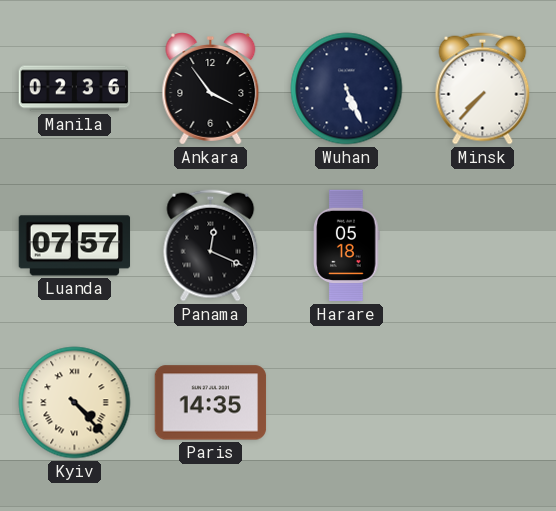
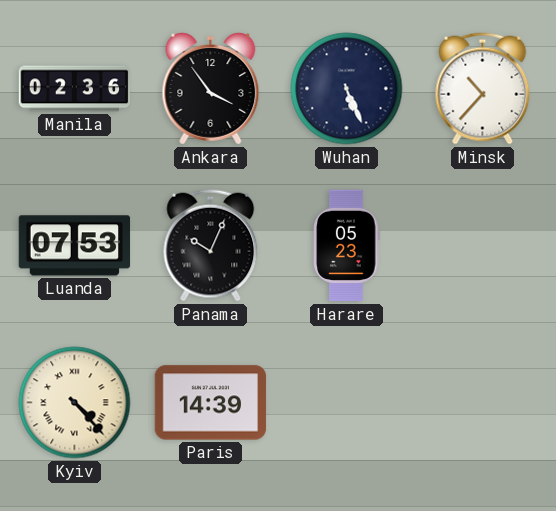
Minsk: 7:37 -> 10:37
Luanda: 07:57 -> 07:53
Panama: 12:19 -> 10:04
Harare: 05:18 -> 05:23
Paris: 14:35 -> 14:39
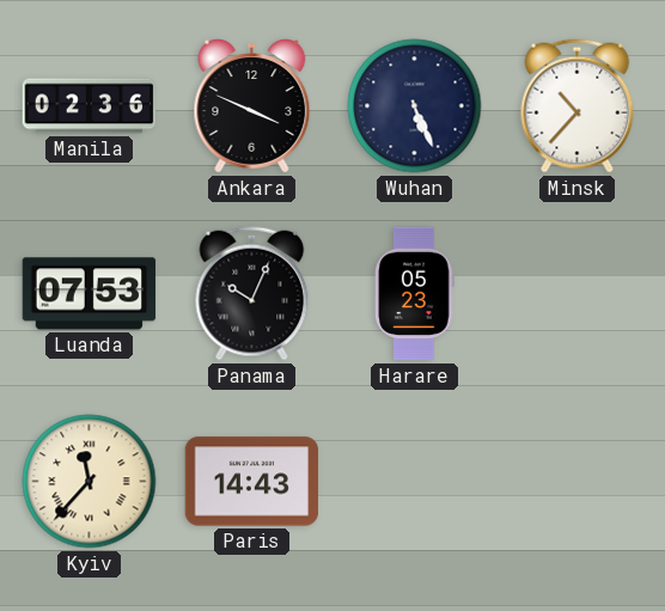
Ankara: 3:54 -> 3:49
Kyiv: 4:23 -> 11:37
Paris: 14:39 -> 14:43
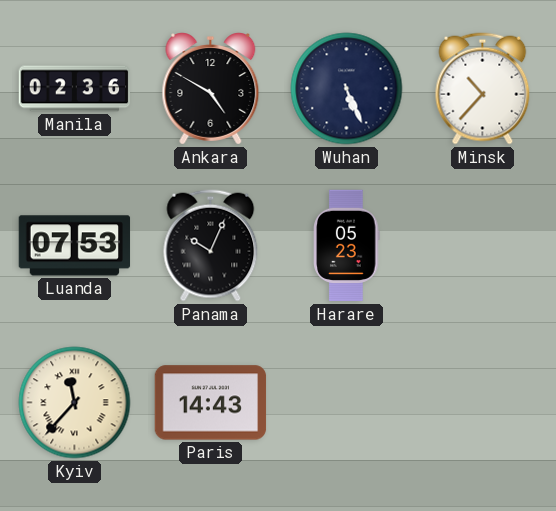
Ankara: 3:49 -> 4:50
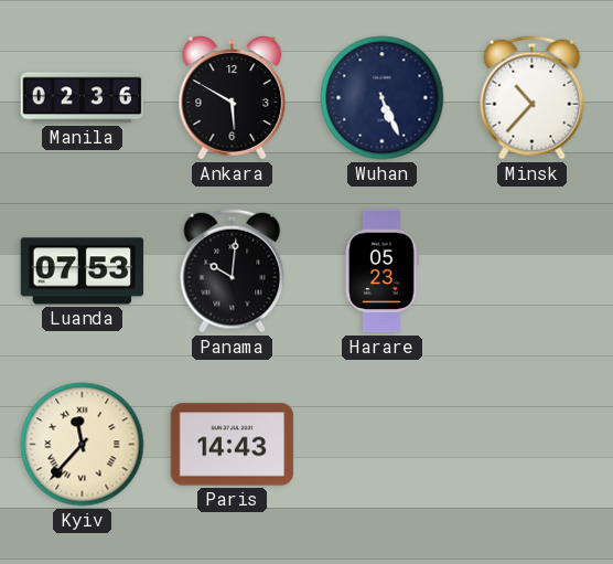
Ankara: 4:50 -> 5:50
Panama: 10:04 -> 10:01
